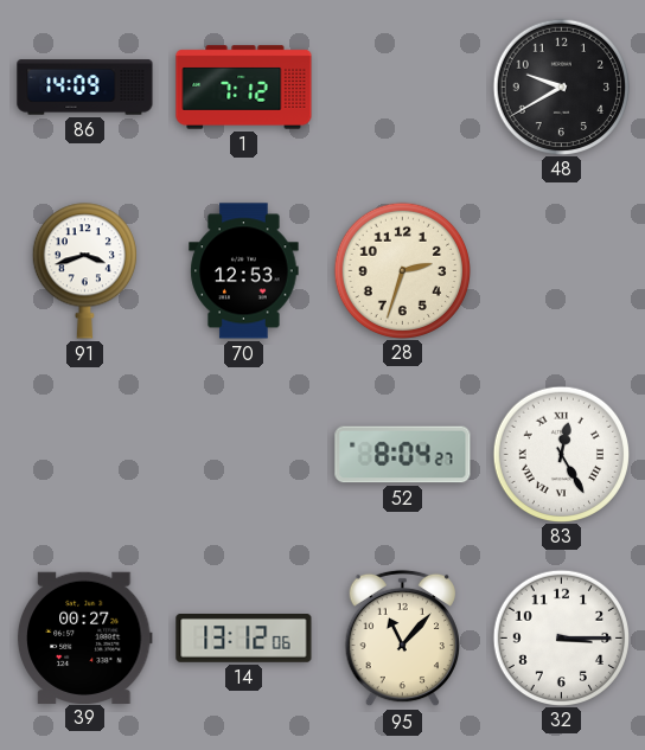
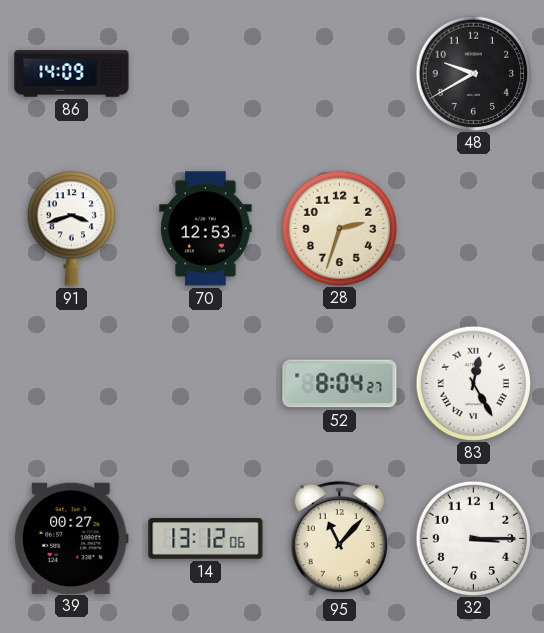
1: 7:12 -> none
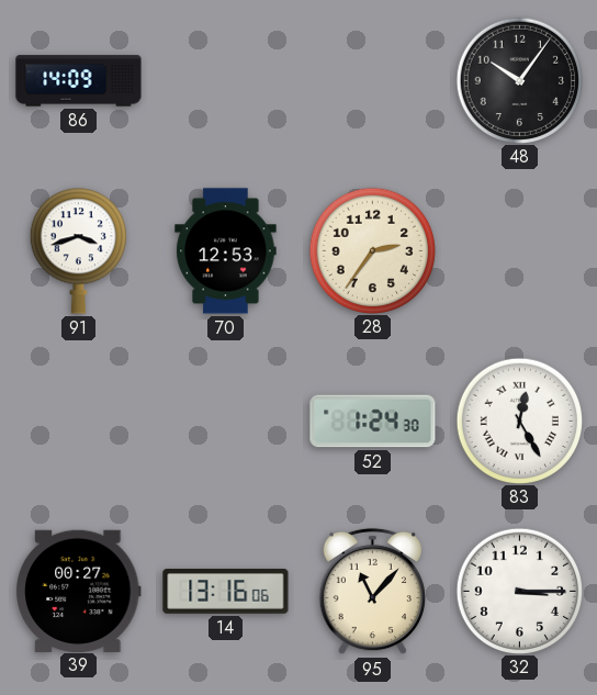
48: 9:40 -> 10:06
28: 2:33 -> 2:36
52: 8:04 -> 1:24
14: 13:12 -> 13:16
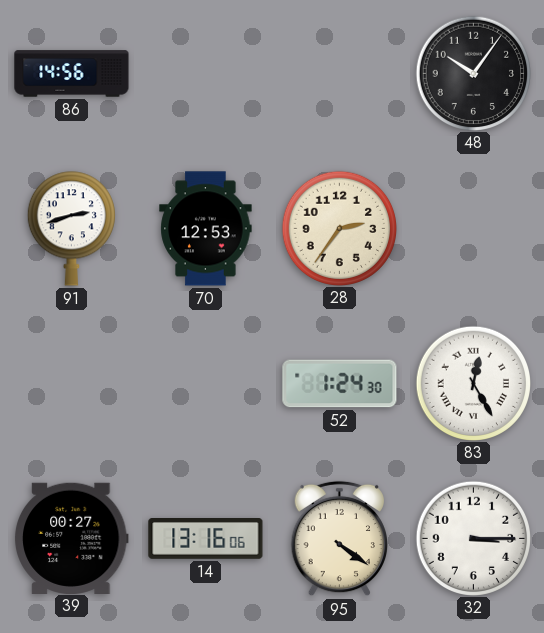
86: 14:09 -> 14:56
91: 3:42 -> 2:42
95: 11:07 -> 4:21
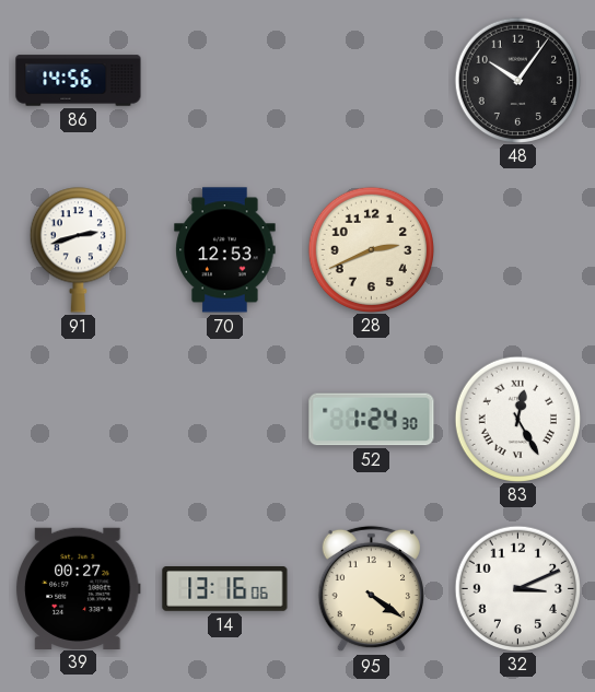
28: 2:36 -> 2:41
32: 3:15 -> 3:11
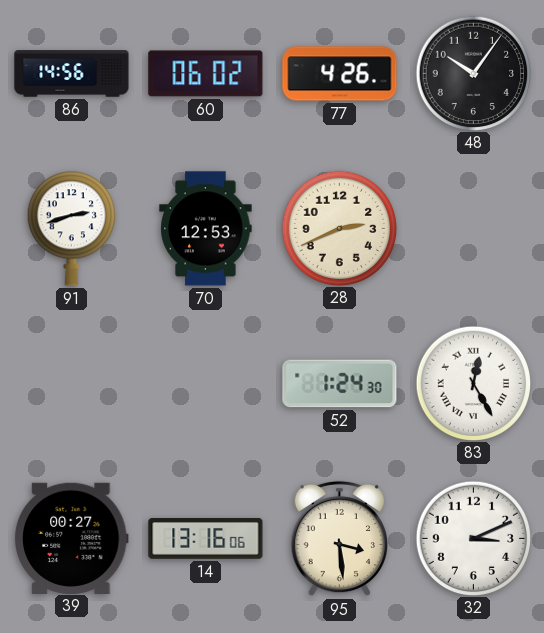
60: none -> 06:02
77: none -> 4:26
95: 4:21 -> 3:29
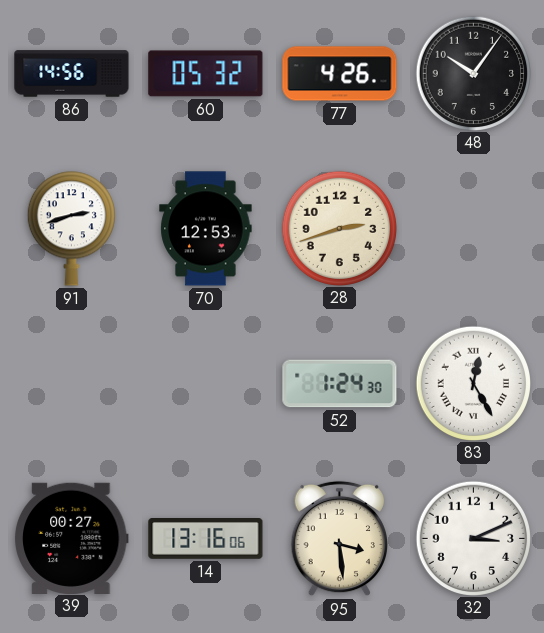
60: 06:02 -> 05:32
28: 2:41 -> 2:42
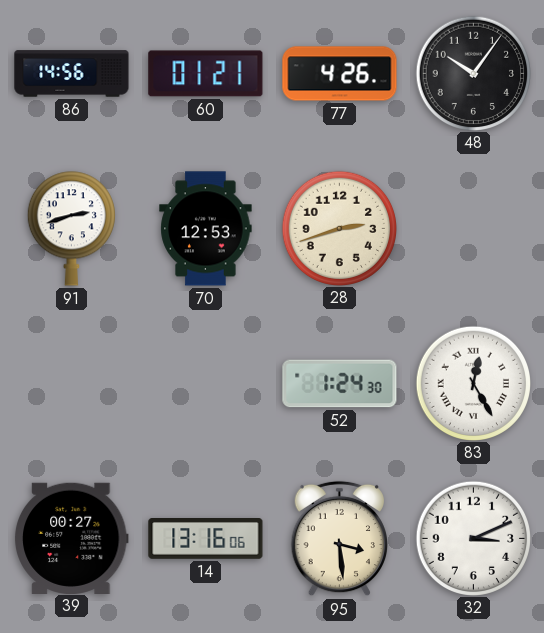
60: 05:32 -> 01:21
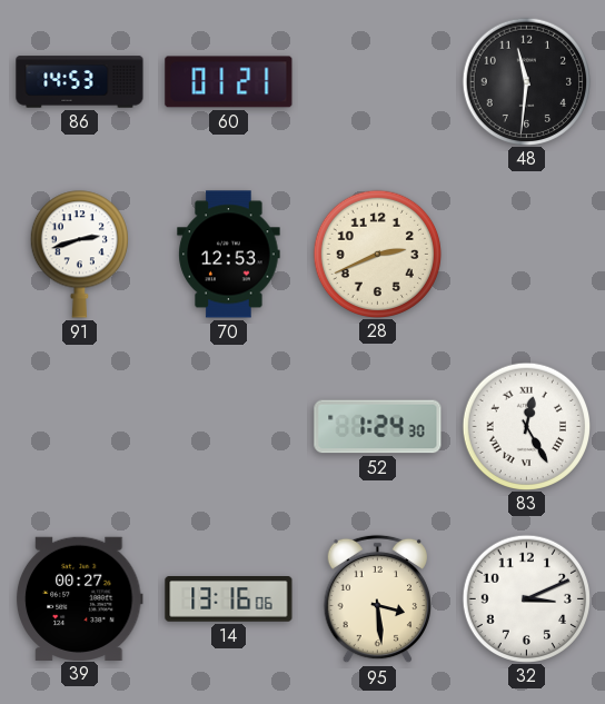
86: 14:56 -> 14:53
77: 4:26 -> none
48: 10:06 -> 11:31
28: 2:42 -> 2:41
